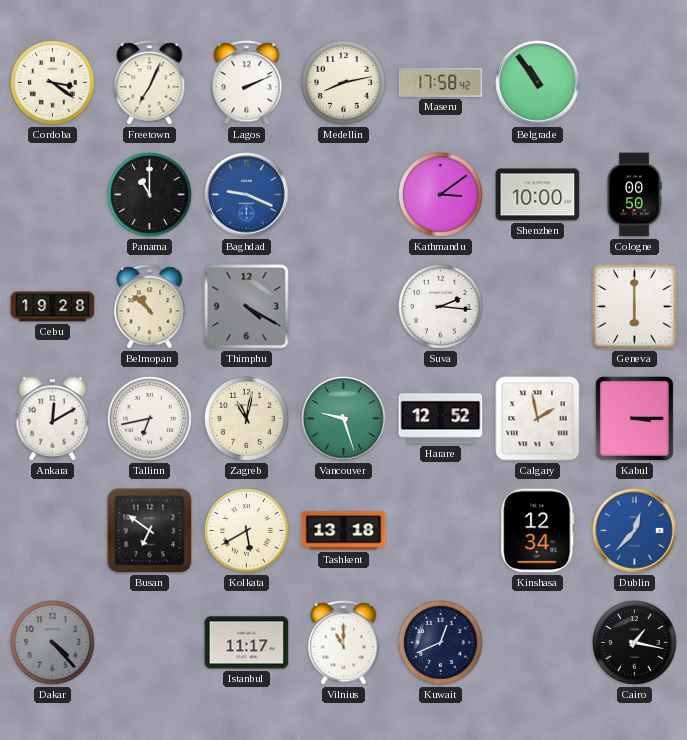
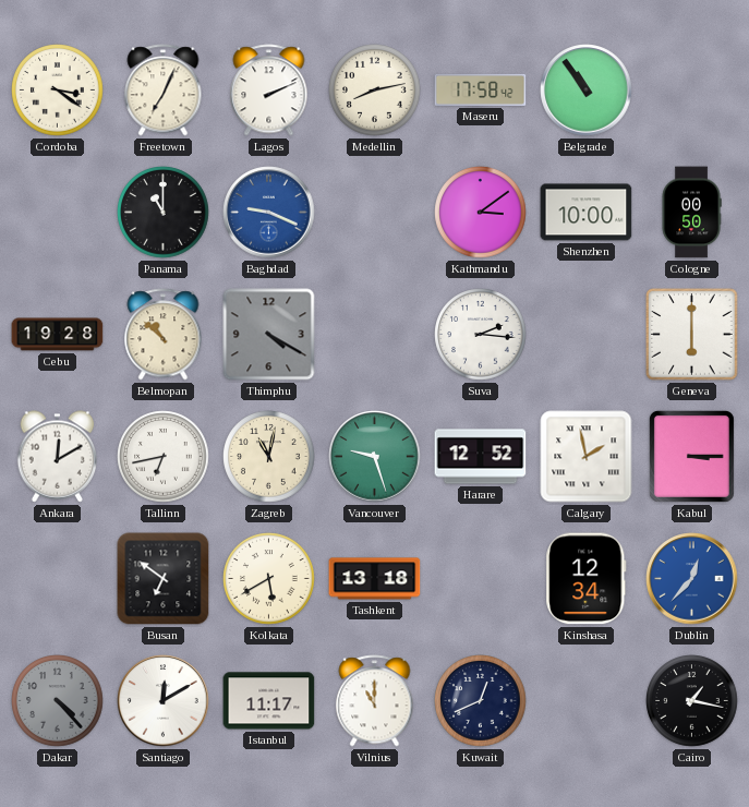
Santiago: none -> 12:10
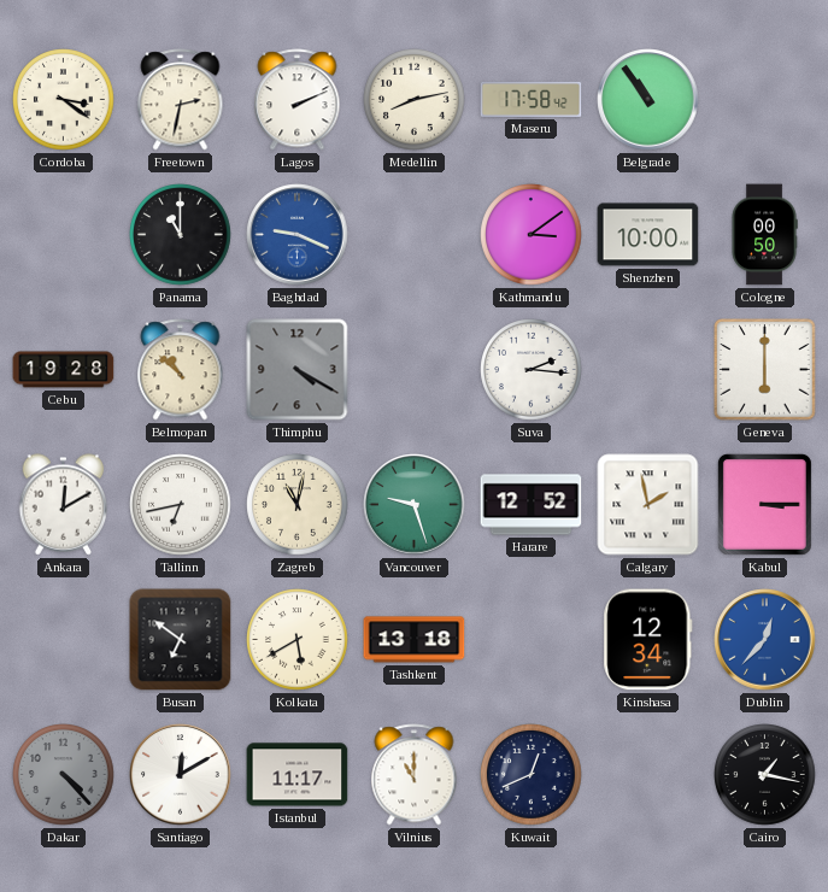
Freetown: 7:04 -> 2:32
